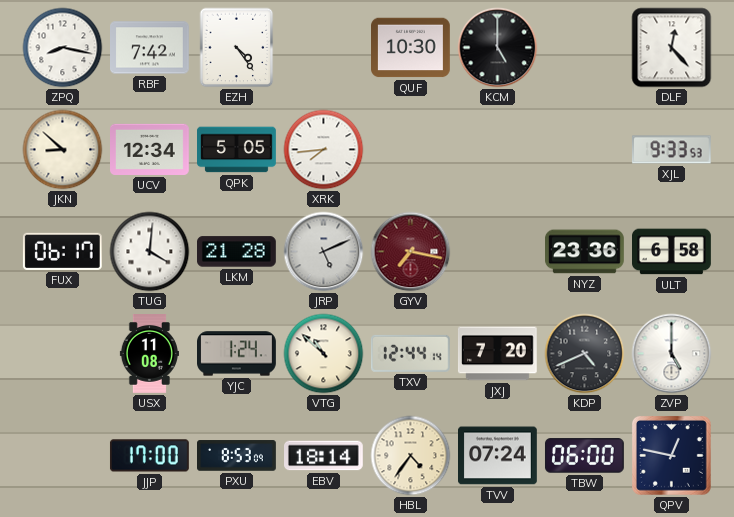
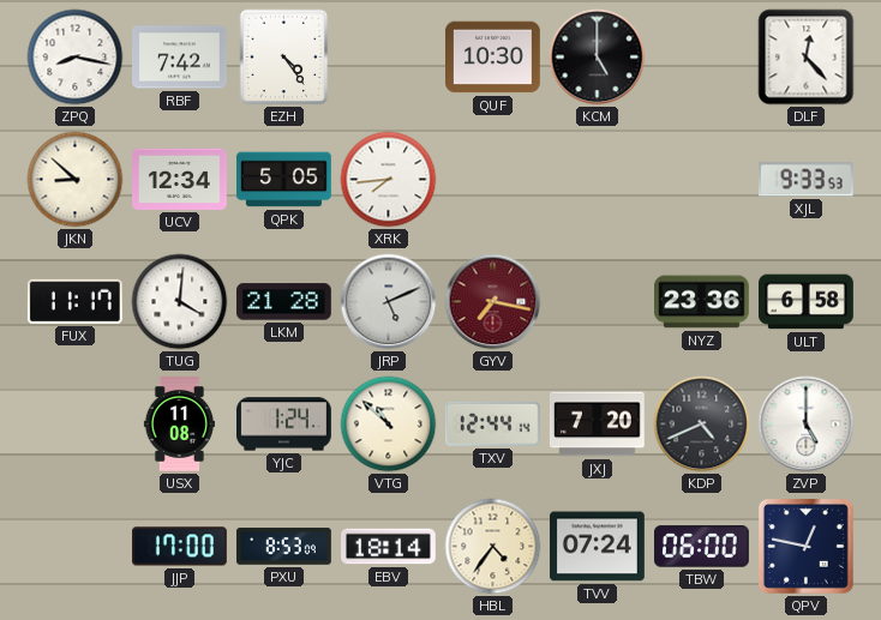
FUX: 06:17 -> 11:17
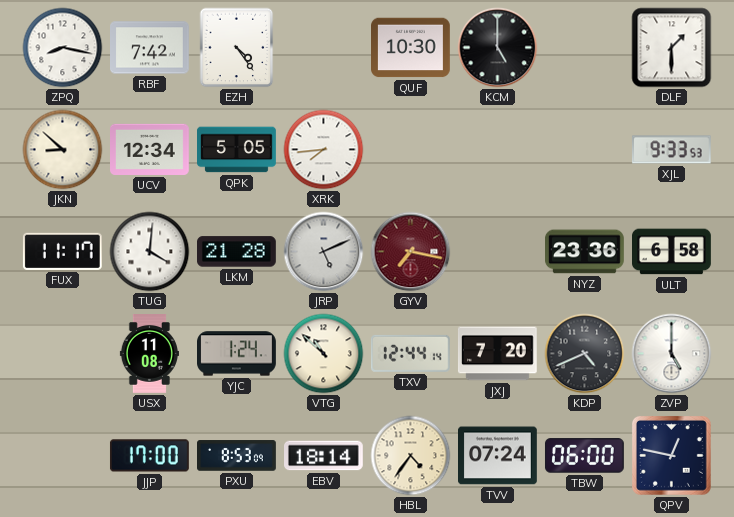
DLF: 12:23 -> 1:30
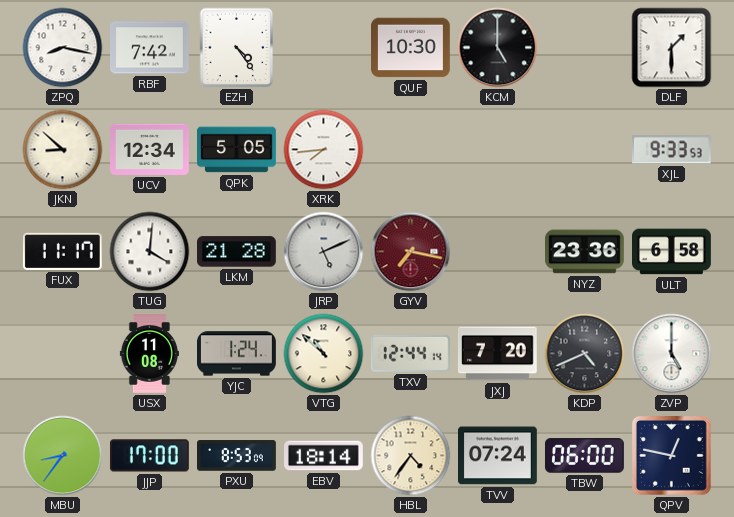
MBU: none -> 8:36
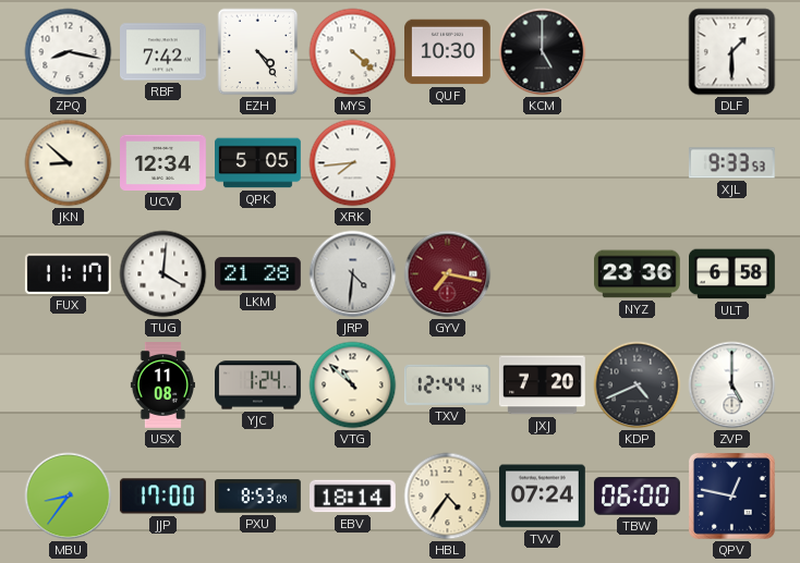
MYS: none -> 4:22
JRP: 5:11 -> 4:31
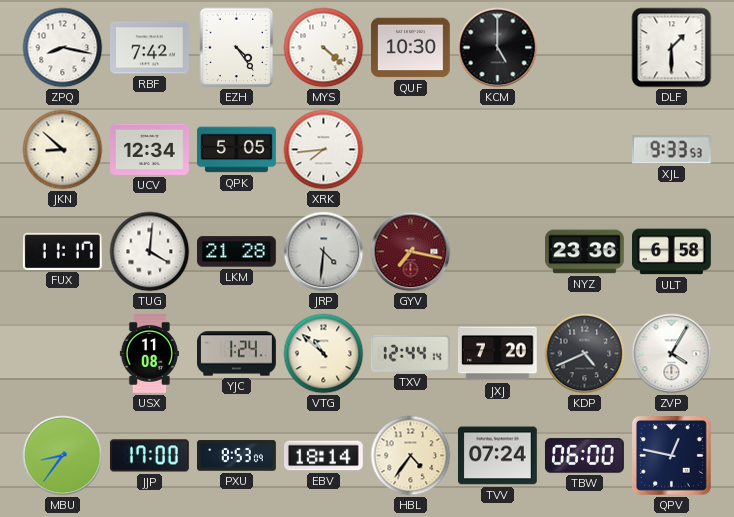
ZVP: 5:00 -> 4:05
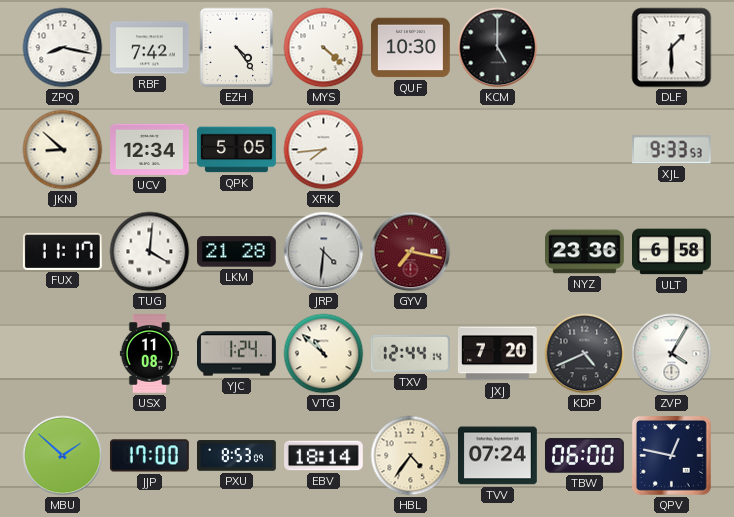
MBU: 8:36 -> 1:52
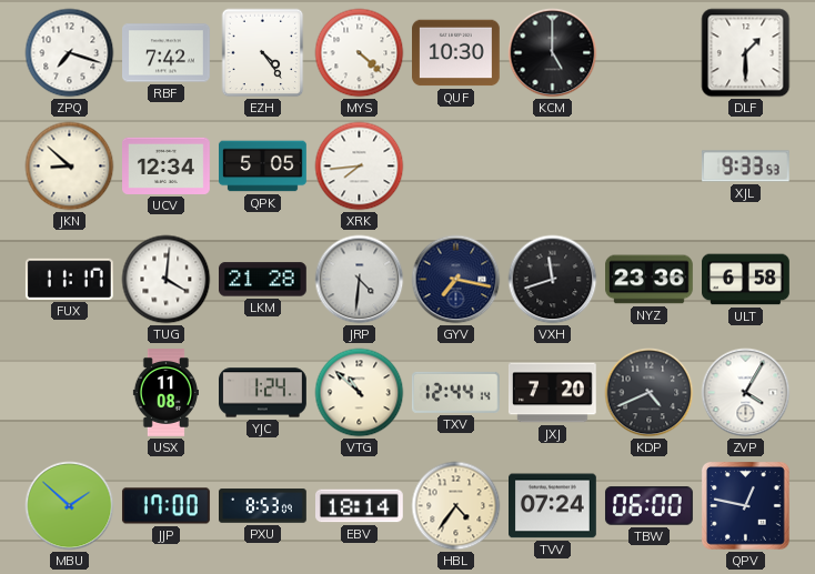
ZPQ: 8:17 -> 7:18
GYV dial: burgundy -> navy
VXH: none -> 11:42
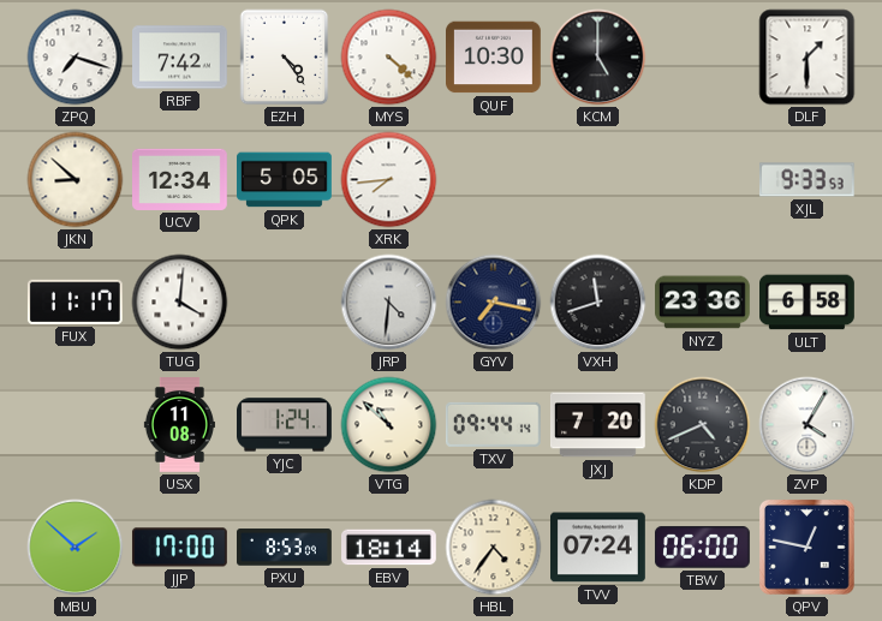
LKM: 21:28 -> none
TXV: 12:44 -> 09:44
